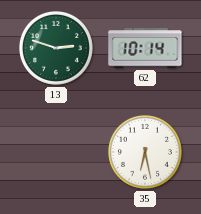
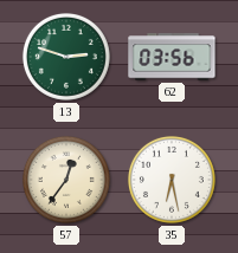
62: 10:14 -> 03:56
57: none -> 12:36
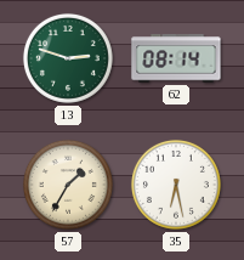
62: 03:56 -> 08:14
57: 12:36 -> 1:35
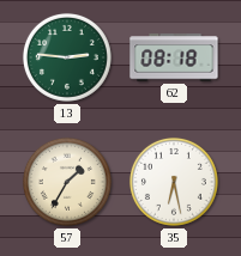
13: 2:48 -> 2:46
62: 08:14 -> 08:18
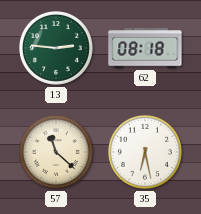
57: 1:35 -> 11:22
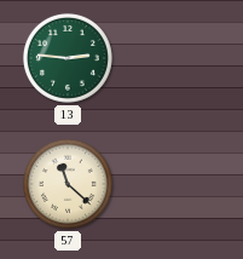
62: 08:18 -> none
35: 6:28 -> none
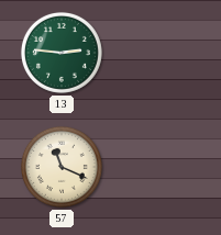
57: 11:22 -> 11:19
